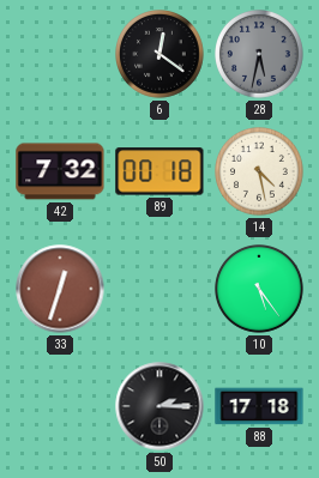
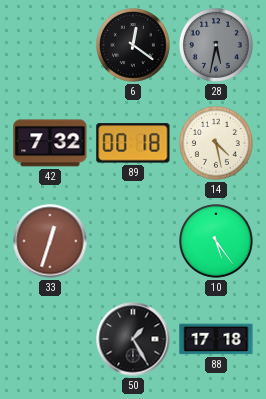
50: 2:15 -> 1:25
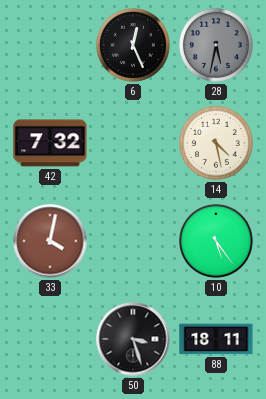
6: 12:21 -> 12:26
89: 00:18 -> none
33: 12:33 -> 4:02
50: 1:25 -> 3:27
88: 17:18 -> 18:11
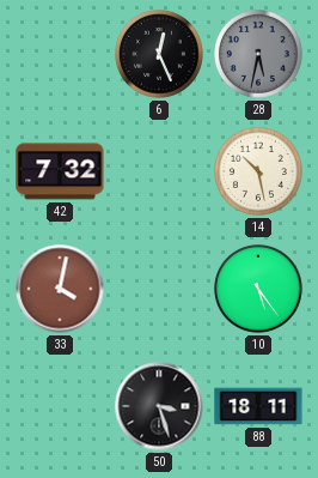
14: 4:28 -> 10:28
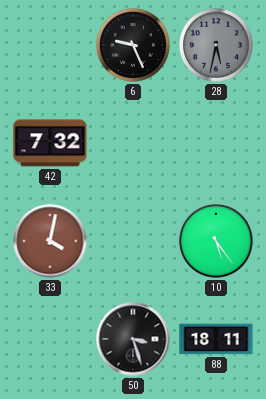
6: 12:26 -> 9:26
14: 10:28 -> none
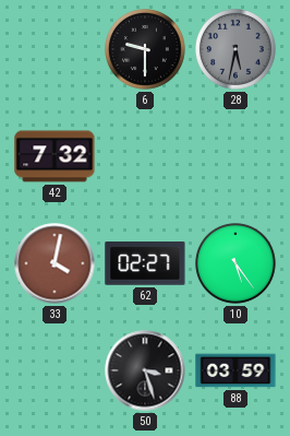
6: 9:26 -> 9:30
62: none -> 02:27
88: 18:11 -> 03:59
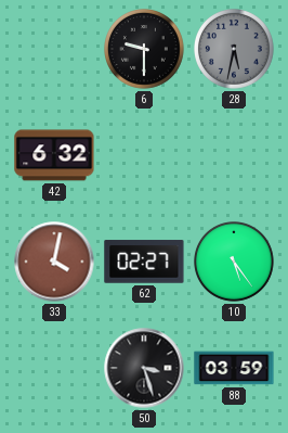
42: 7:32 -> 6:32
